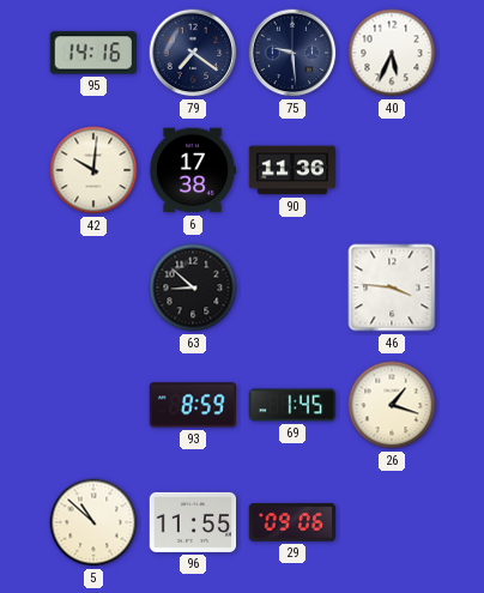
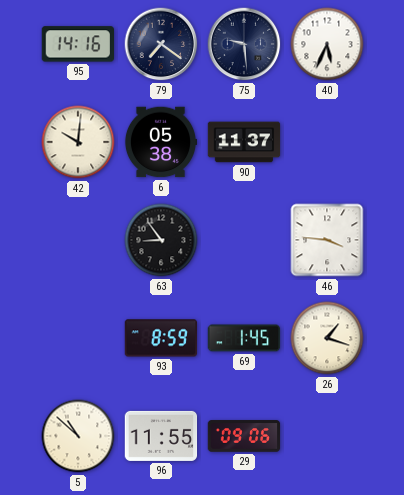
6: 17:38 -> 05:38
90: 11:36 -> 11:37
63: 8:52 -> 8:54
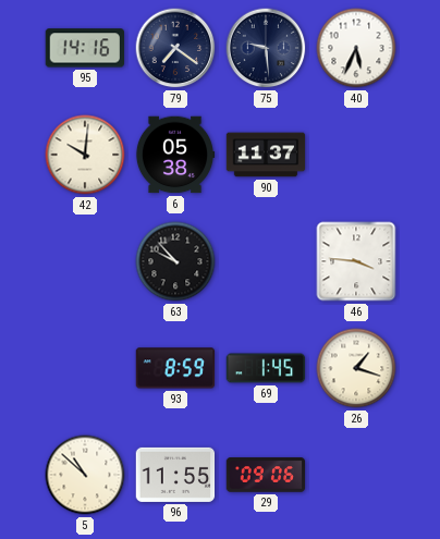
63: 8:54 -> 9:53
